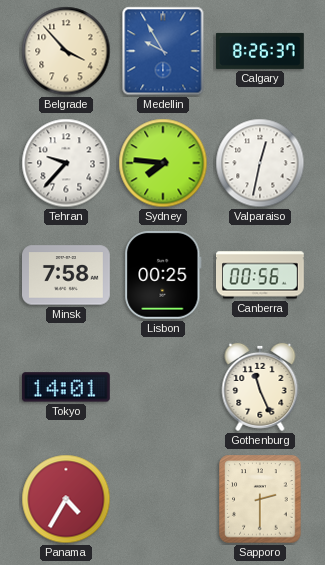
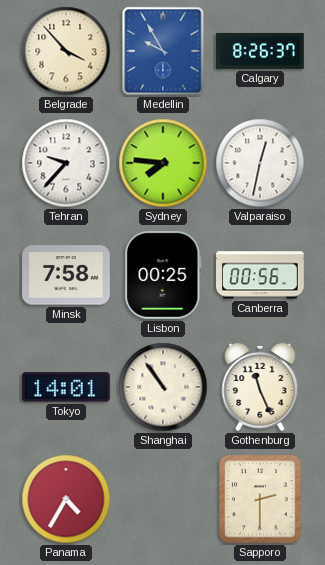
Shanghai: none -> 10:54
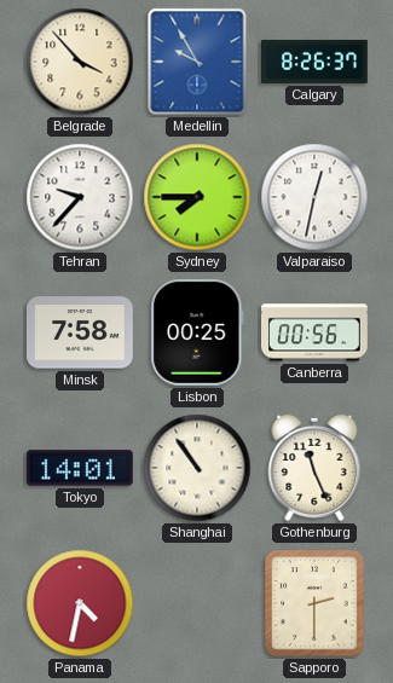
Sydney: 7:46 -> 7:45
Panama: 4:35 -> 4:32
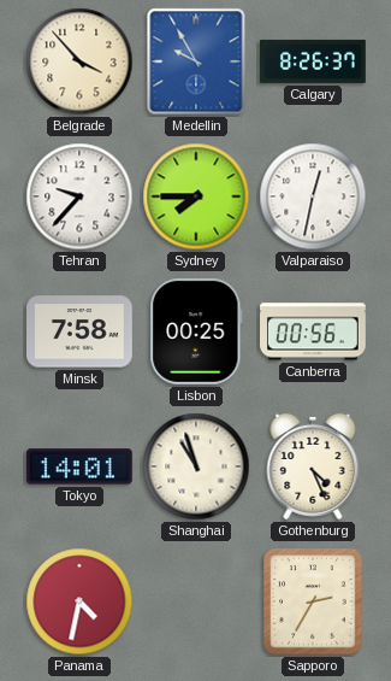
Shanghai: 10:54 -> 10:57
Gothenburg: 11:26 -> 4:26
Sapporo: 2:30 -> 2:35
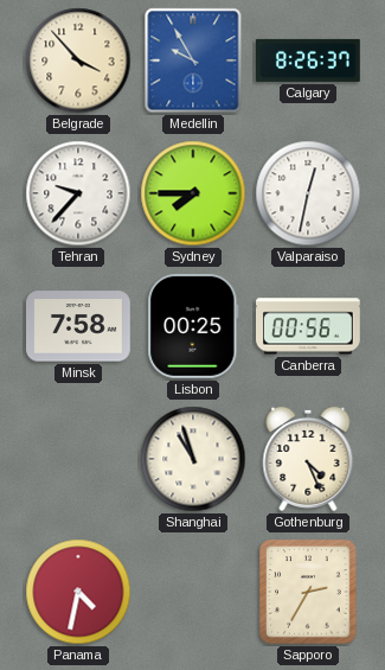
Tokyo: 14:01 -> none
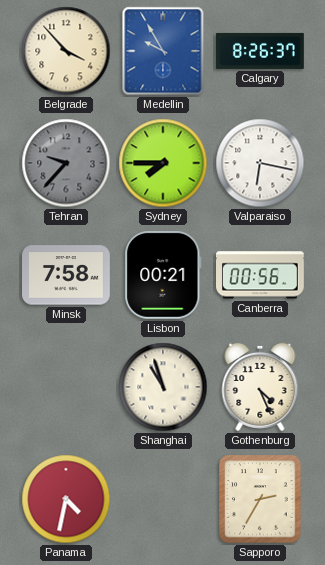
Tehran dial: white -> grey
Valparaiso: 12:32 -> 6:17
Lisbon: 00:25 -> 00:21
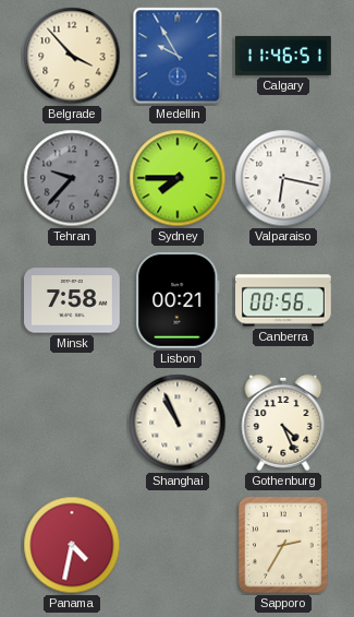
Calgary: 8:26 -> 11:46
Shanghai: 10:57 -> 10:56
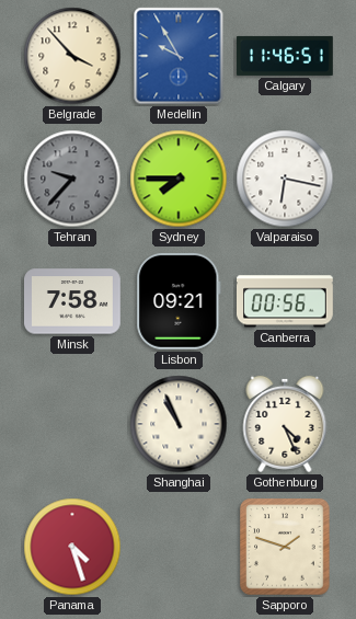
Lisbon: 00:21 -> 09:21
Panama: 4:32 -> 4:27
Sapporo: 2:35 -> 1:48
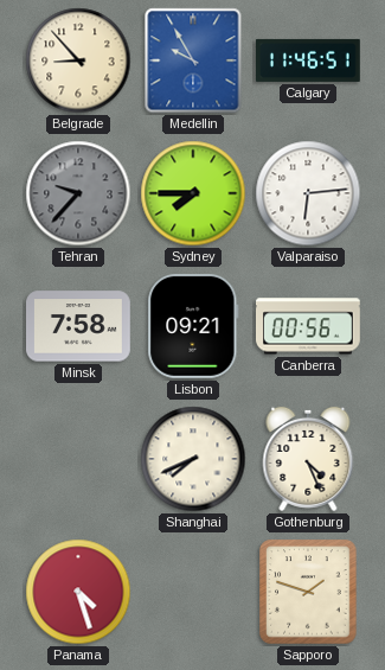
Belgrade: 3:53 -> 8:53
Valparaiso: 6:17 -> 6:14
Shanghai: 10:56 -> 7:41
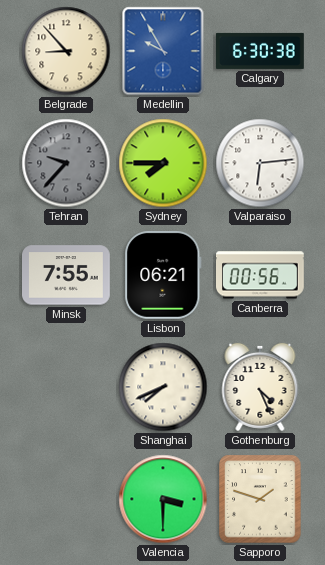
Calgary: 11:46 -> 6:30
Minsk: 7:58 -> 7:55
Lisbon: 09:21 -> 06:21
Panama: 4:27 -> none
Valencia: none -> 3:30
